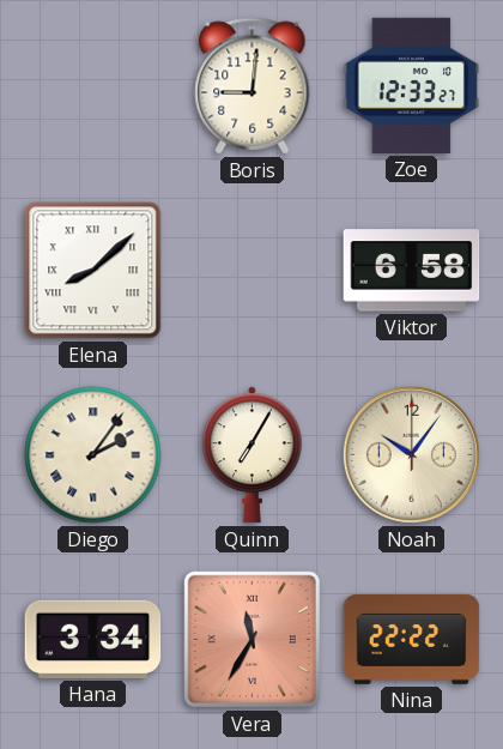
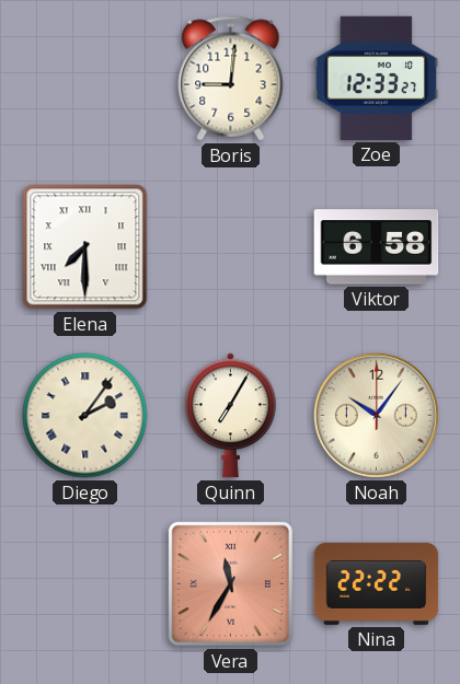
Elena: 8:08 -> 7:30
Hana: 3:34 -> none
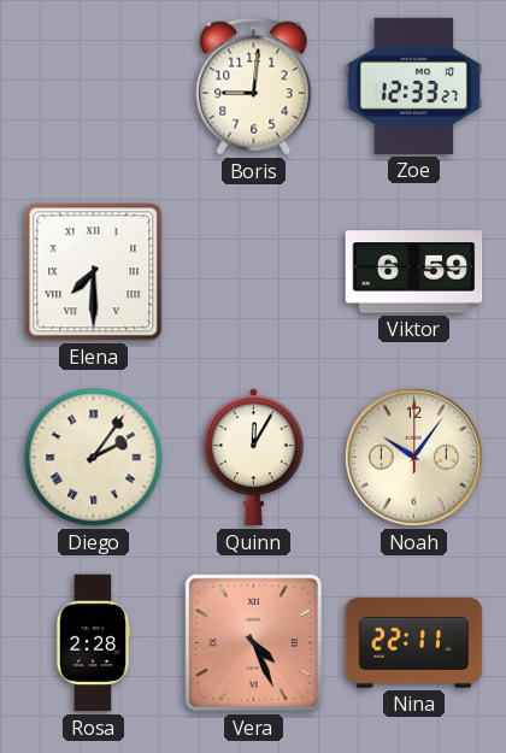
Viktor: 6:58 -> 6:59
Quinn: 7:05 -> 12:05
Rosa: none -> 2:28
Vera: 11:35 -> 4:26
Nina: 22:22 -> 22:11
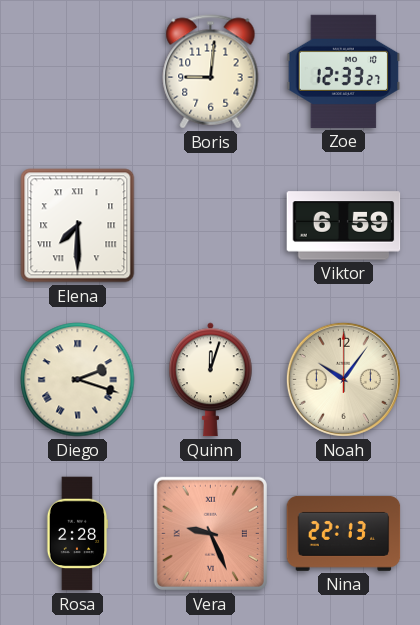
Diego: 2:06 -> 2:18
Quinn: 12:05 -> 12:03
Vera: 4:26 -> 9:26
Nina: 22:11 -> 22:13
